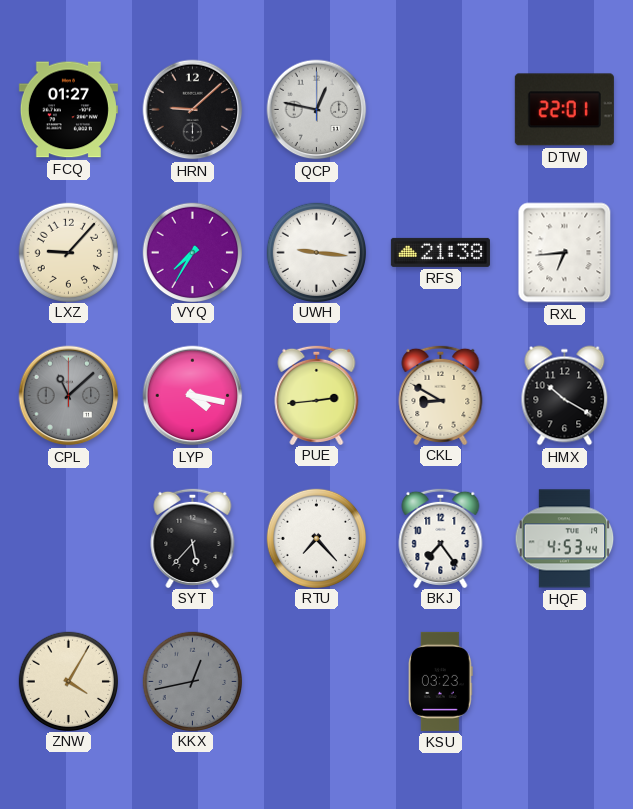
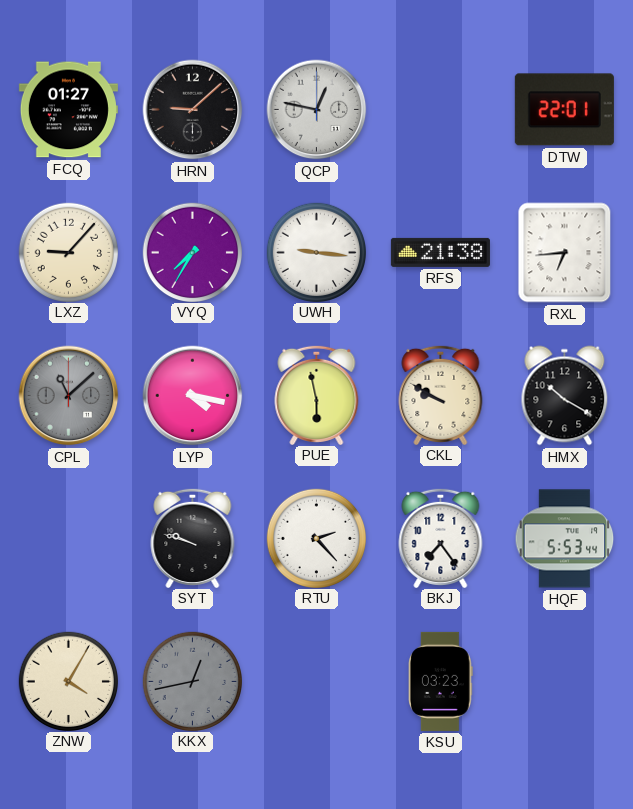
PUE: 2:44 -> 5:58
CKL: 8:50 -> 9:50
SYT: 5:37 -> 9:48
RTU: 7:23 -> 2:23
HQF: 4:53 -> 5:53
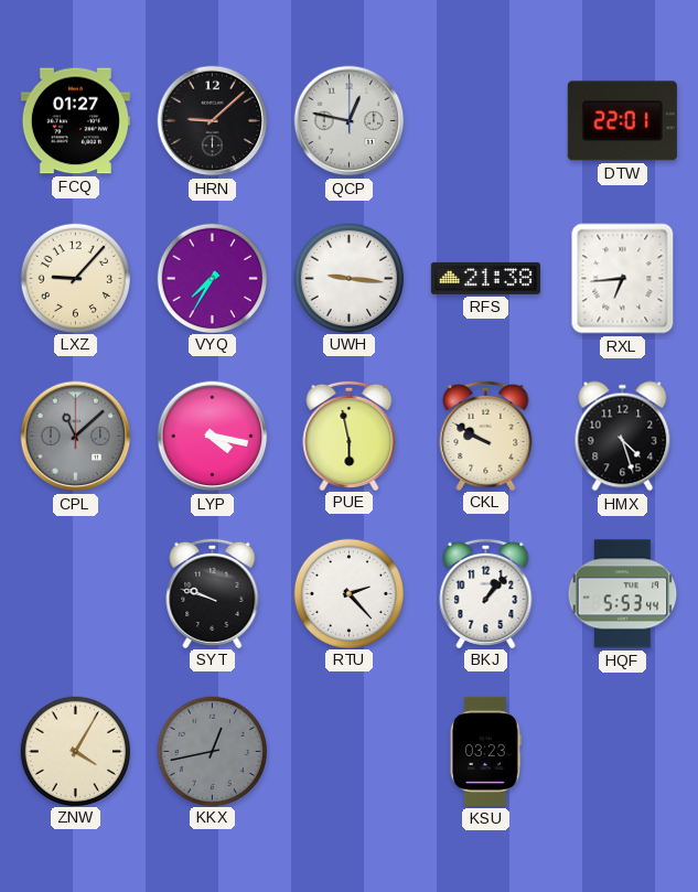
HMX: 10:20 -> 4:27
BKJ: 7:24 -> 1:07
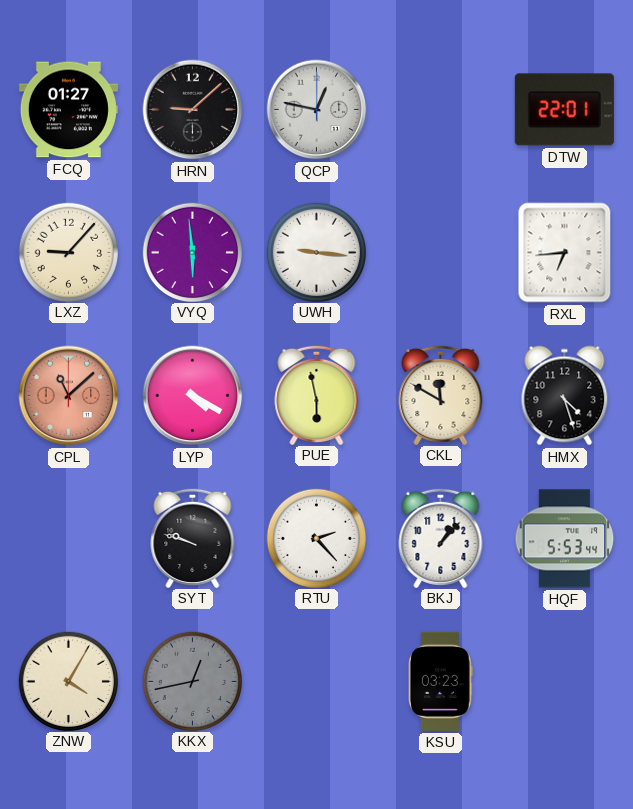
VYQ: 7:35 -> 5:59
RFS: 21:38 -> none
CPL dial: grey -> salmon
LYP: 4:17 -> 4:20
CKL: 9:50 -> 11:50
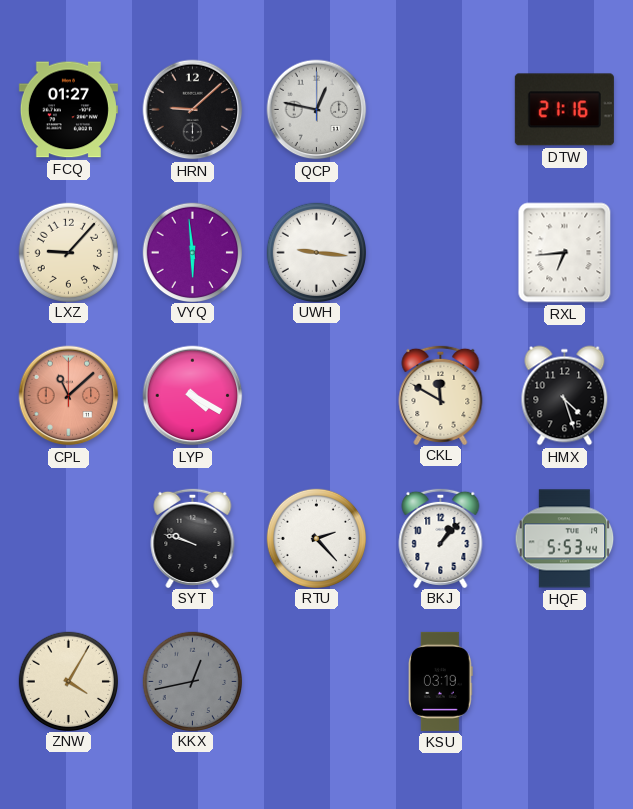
DTW: 22:01 -> 21:16
PUE: 5:58 -> none
KSU: 03:23 -> 03:19
